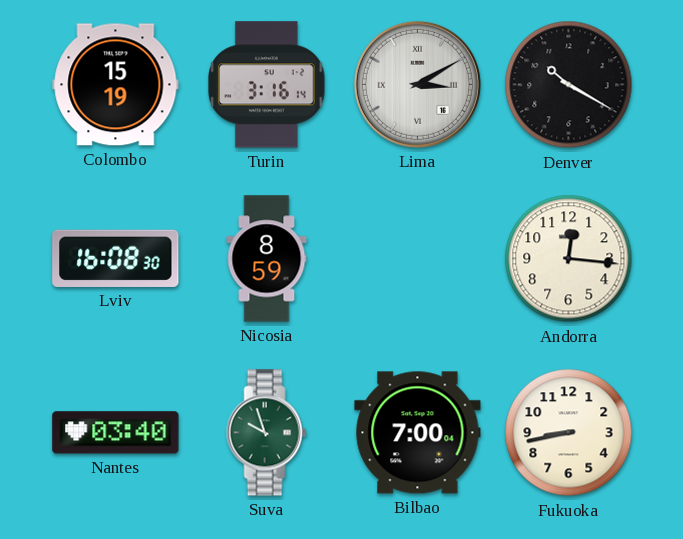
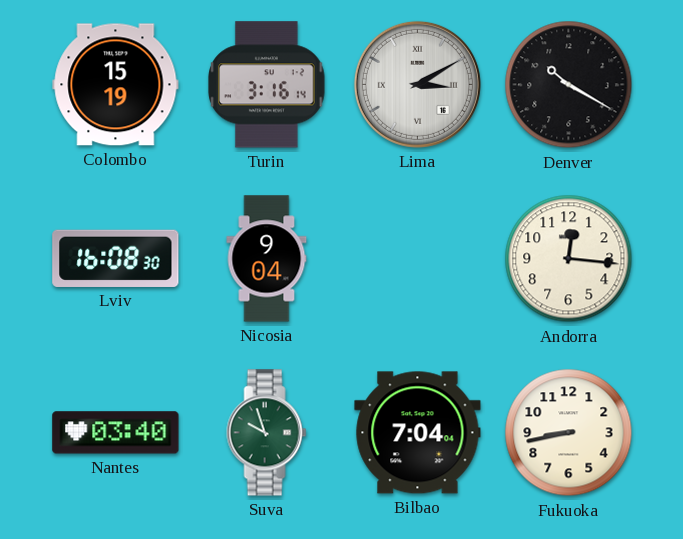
Nicosia: 8:59 -> 9:04
Bilbao: 7:00 -> 7:04
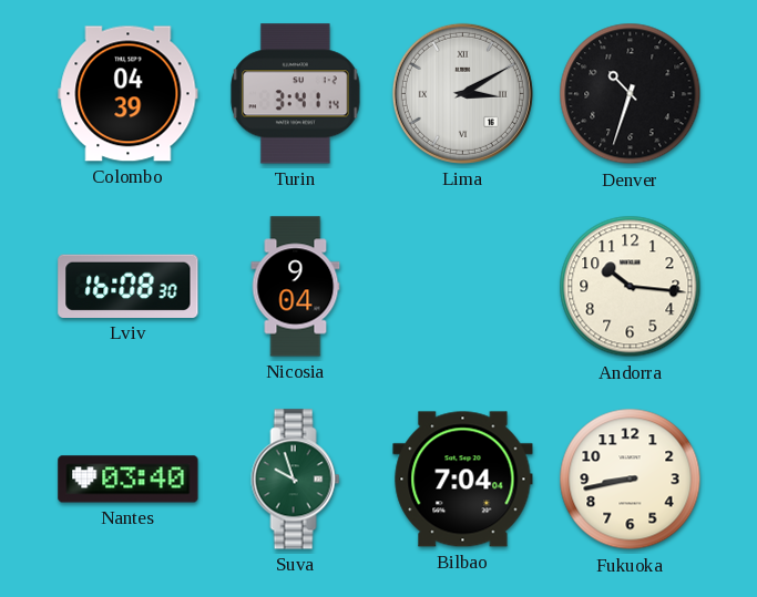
Colombo: 15:19 -> 04:39
Turin: 3:16 -> 3:41
Denver: 10:20 -> 10:33
Andorra: 12:16 -> 10:16
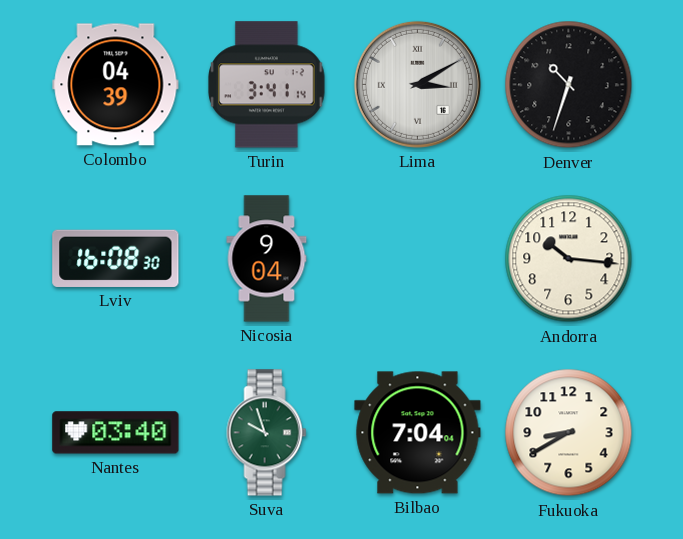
Fukuoka: 8:43 -> 8:40
